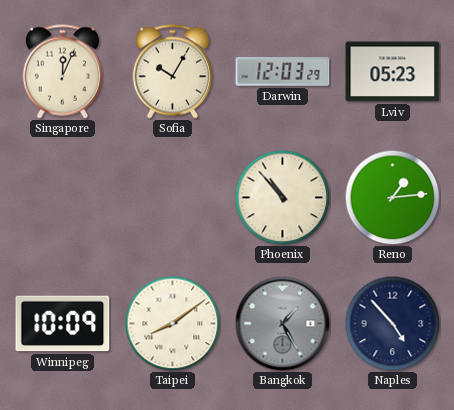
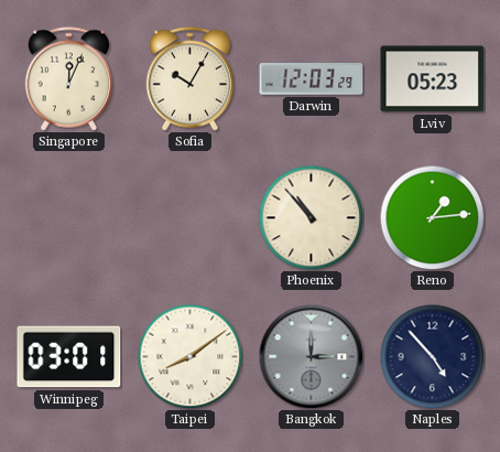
Winnipeg: 10:09 -> 03:01
Bangkok: 1:25 -> 3:00
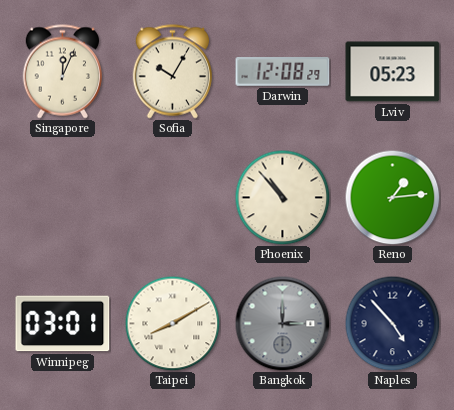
Darwin: 12:03 -> 12:08
Taipei: 8:09 -> 8:10
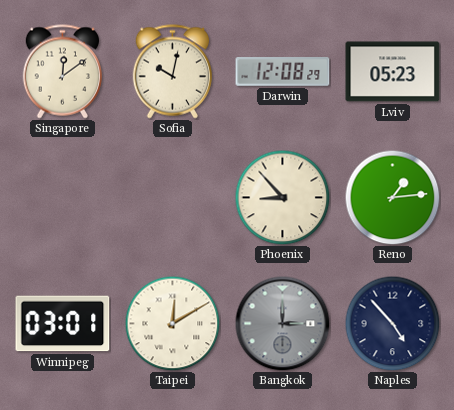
Singapore: 12:04 -> 12:09
Sofia: 10:05 -> 10:02
Phoenix: 10:53 -> 8:53
Taipei: 8:10 -> 12:10
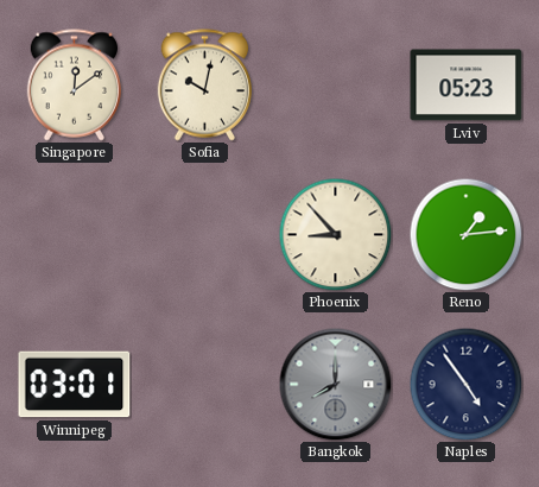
Darwin: 12:08 -> none
Taipei: 12:10 -> none
Bangkok: 3:00 -> 8:00
Naples: 4:53 -> 4:54
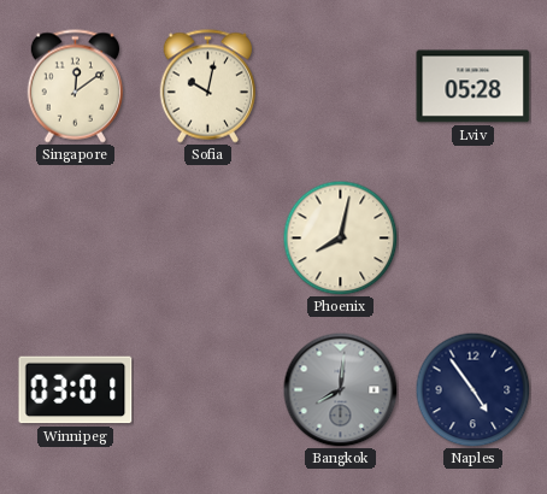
Lviv: 05:23 -> 05:28
Phoenix: 8:53 -> 8:02
Reno: 1:14 -> none
Bangkok: 8:00 -> 8:01
